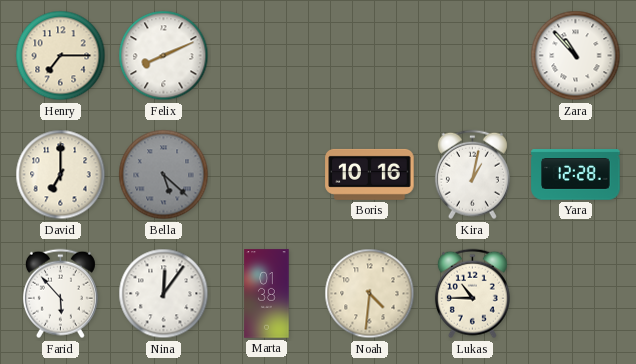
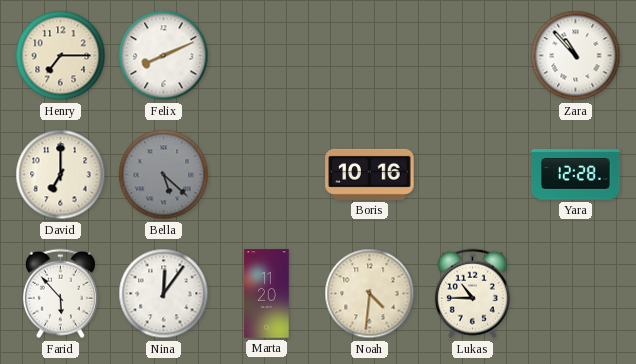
Kira: 1:02 -> none
Marta: 01:38 -> 11:20
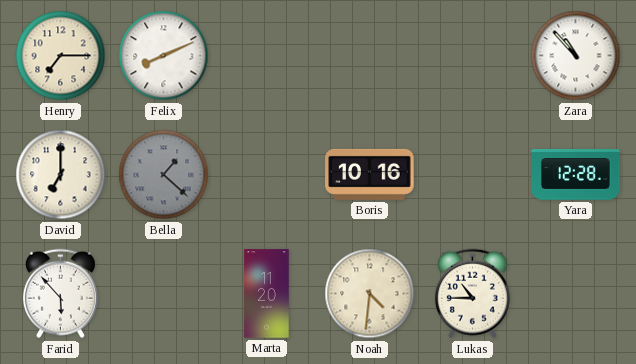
Bella: 5:22 -> 1:22
Nina: 12:06 -> none
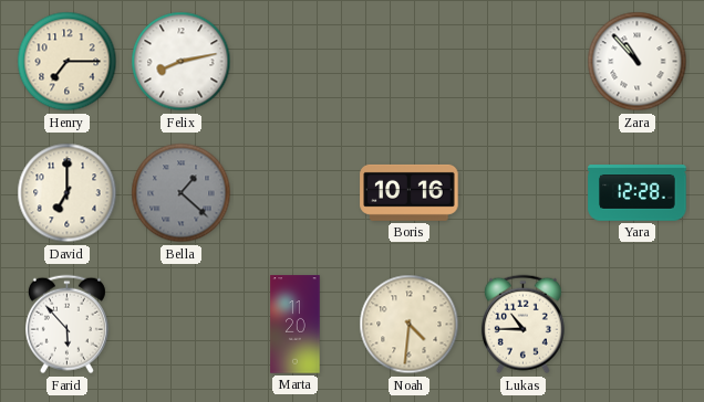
Felix: 8:11 -> 8:13
